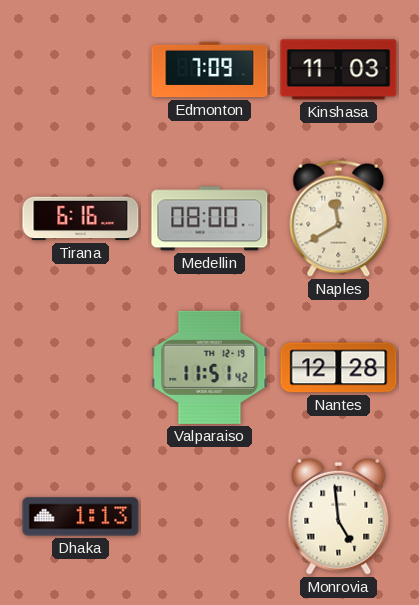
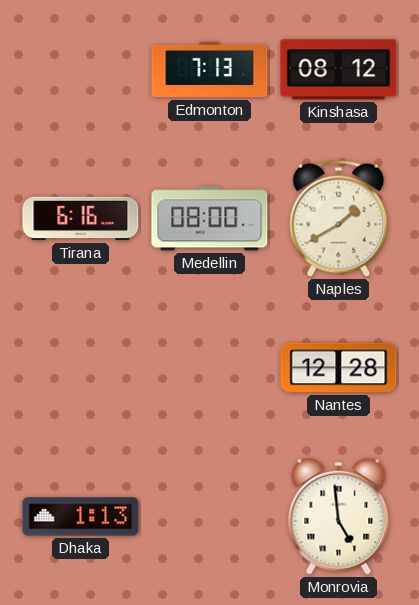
Edmonton: 7:09 -> 7:13
Kinshasa: 11:03 -> 08:12
Naples: 11:40 -> 1:40
Valparaiso: 11:51 -> none
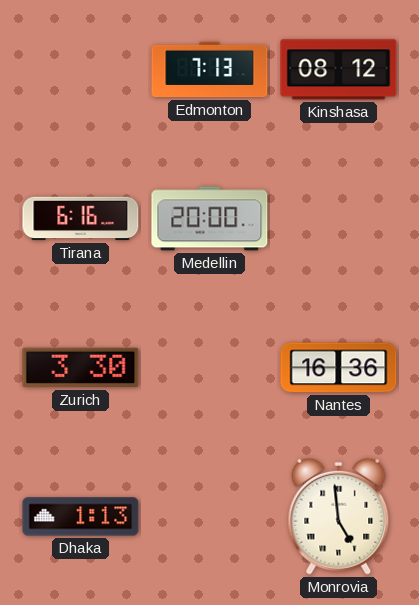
Medellin: 08:00 -> 20:00
Naples: 1:40 -> none
Zurich: none -> 3:30
Nantes: 12:28 -> 16:36
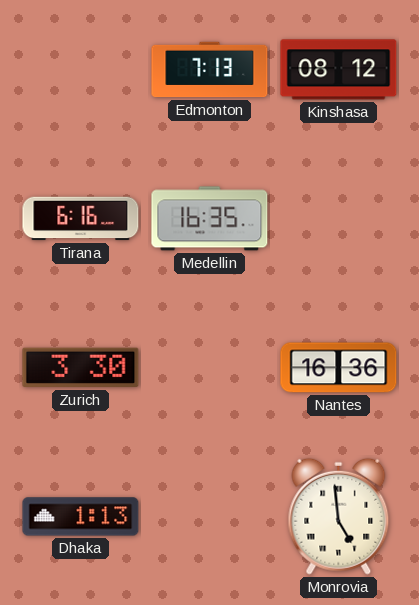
Medellin: 20:00 -> 16:35
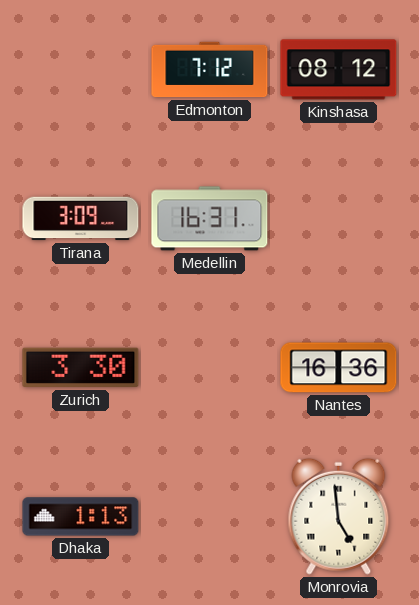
Edmonton: 7:13 -> 7:12
Tirana: 6:16 -> 3:09
Medellin: 16:35 -> 16:31
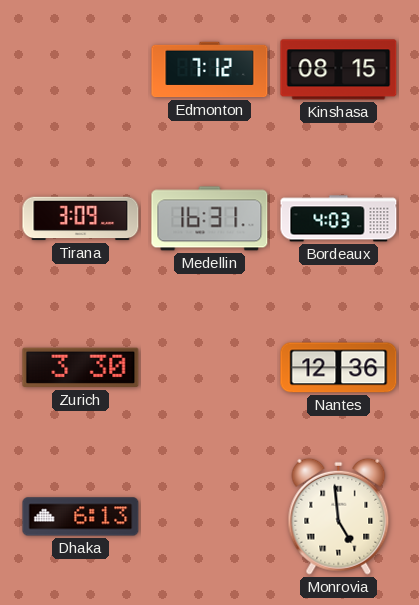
Kinshasa: 08:12 -> 08:15
Bordeaux: none -> 4:03
Nantes: 16:36 -> 12:36
Dhaka: 1:13 -> 6:13
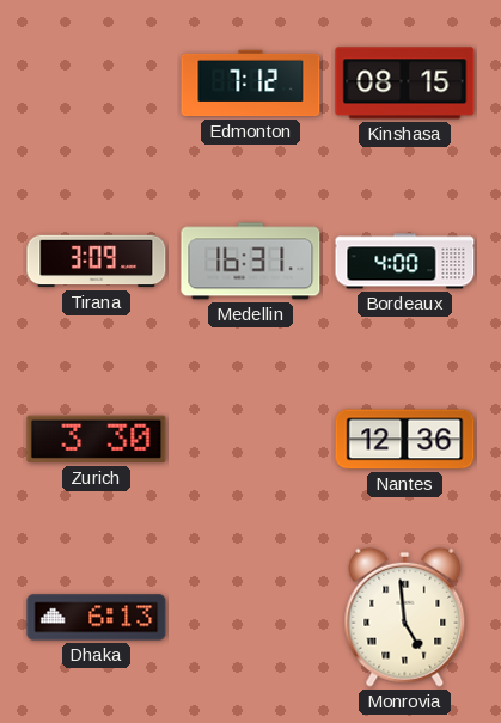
Bordeaux: 4:03 -> 4:00
